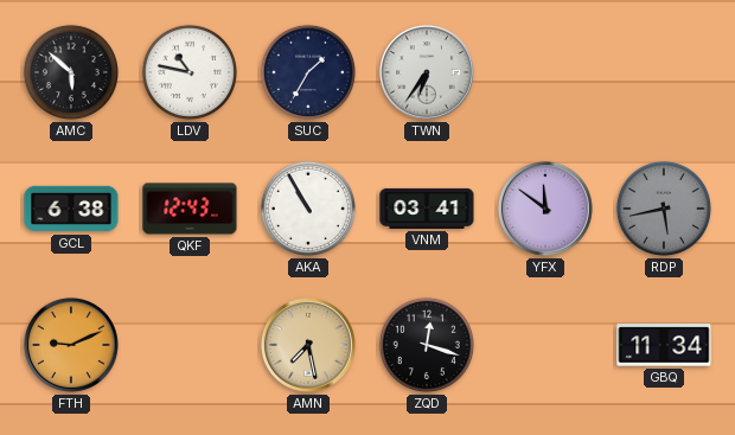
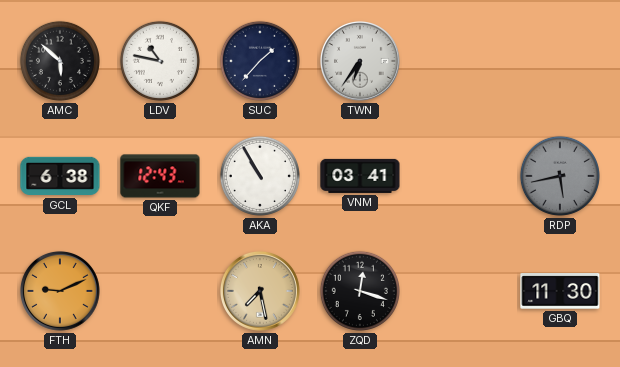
SUC: 1:35 -> 1:37
YFX: 11:51 -> none
GBQ: 11:34 -> 11:30
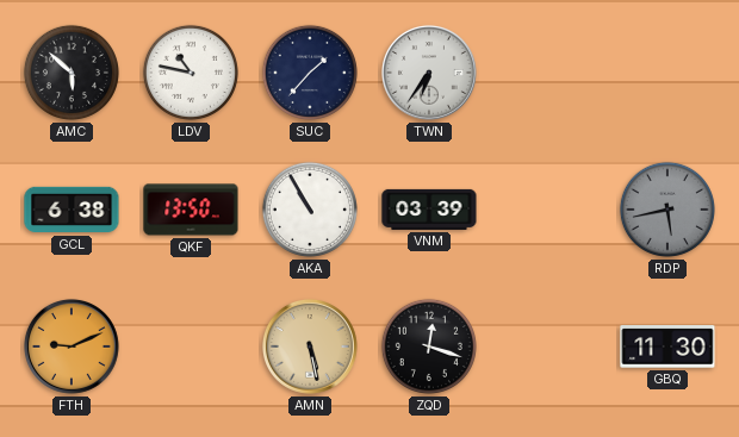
QKF: 12:43 -> 13:50
VNM: 03:41 -> 03:39
AMN: 7:28 -> 5:28
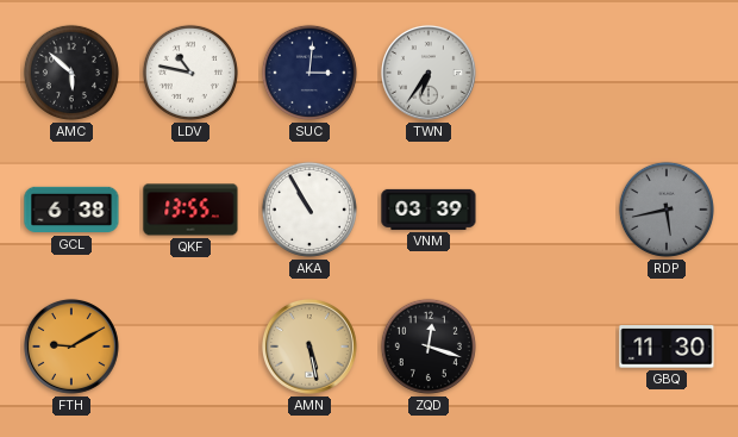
SUC: 1:37 -> 3:01
QKF: 13:50 -> 13:55
FTH: 9:11 -> 9:10
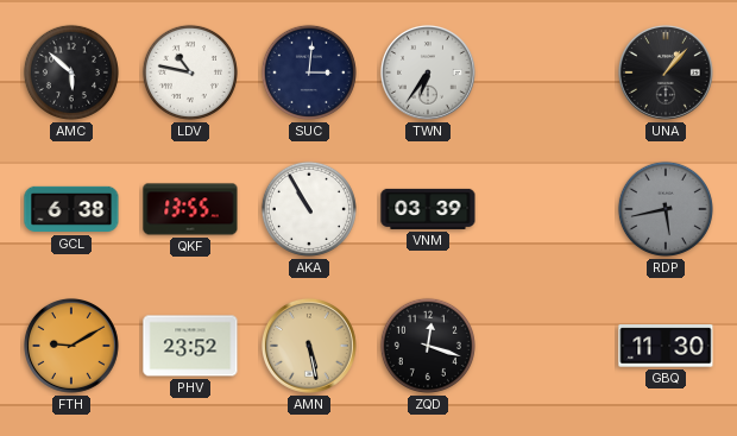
UNA: none -> 1:07
PHV: none -> 23:52
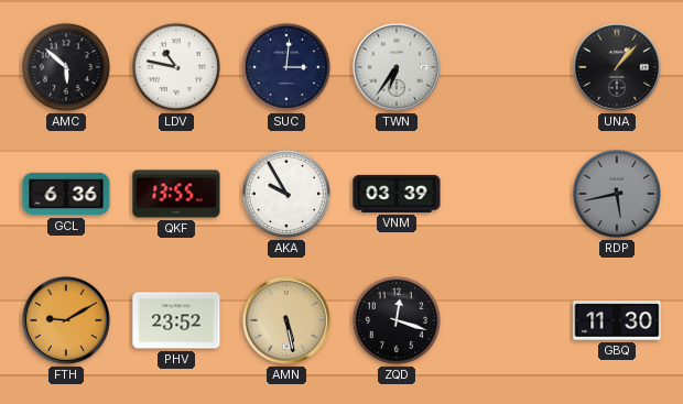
GCL: 6:38 -> 6:36
AKA: 10:55 -> 9:55
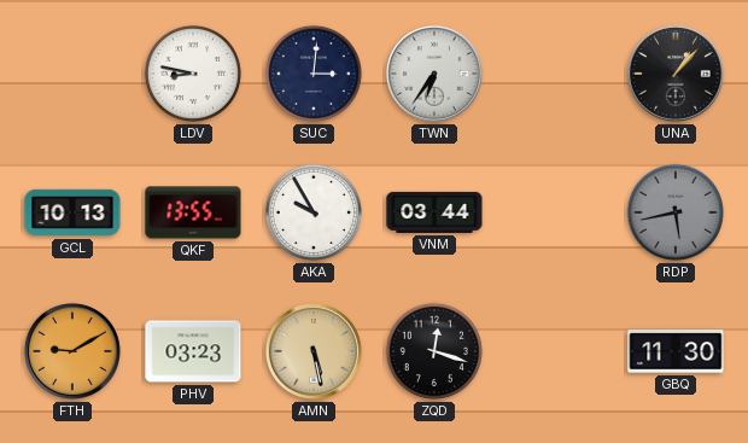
AMC: 5:52 -> none
LDV: 10:47 -> 8:47
GCL: 6:36 -> 10:13
VNM: 03:39 -> 03:44
PHV: 23:52 -> 03:23
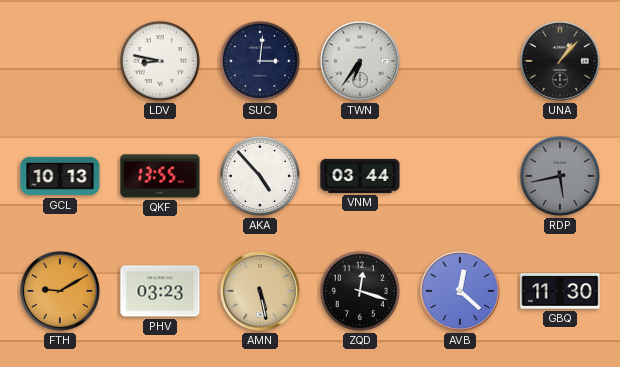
AKA: 9:55 -> 4:53
AVB: none -> 12:22
